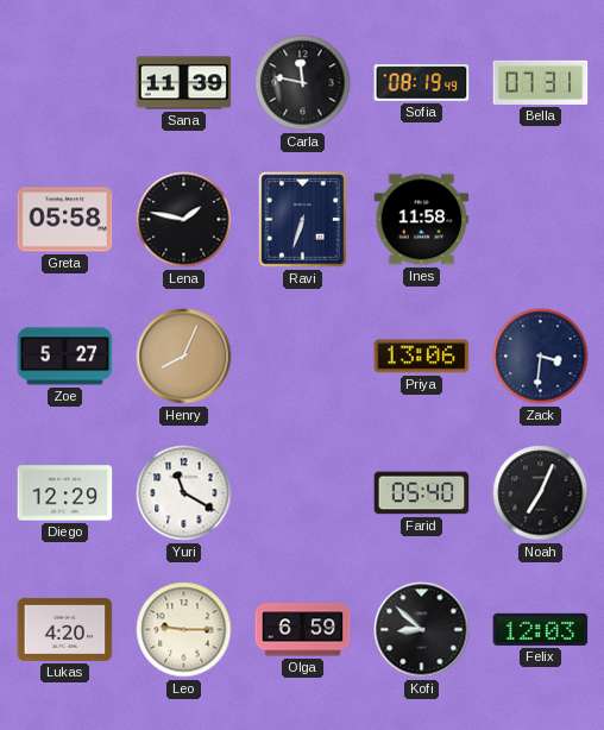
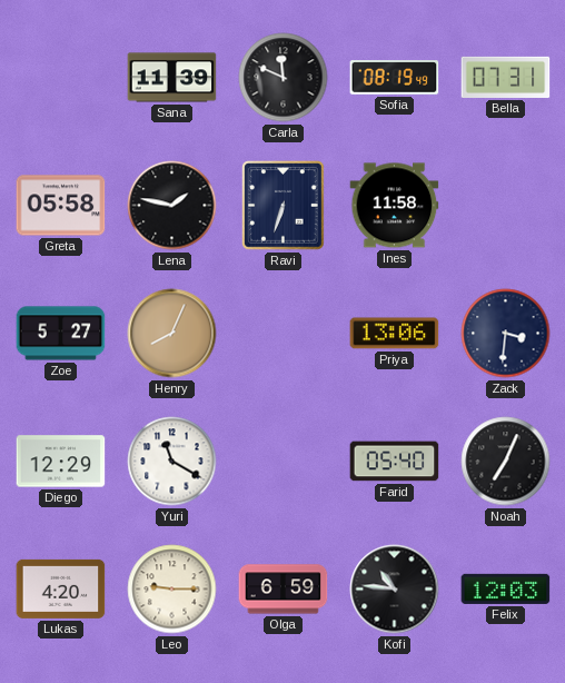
Carla: 11:47 -> 11:49
Kofi: 8:52 -> 10:46
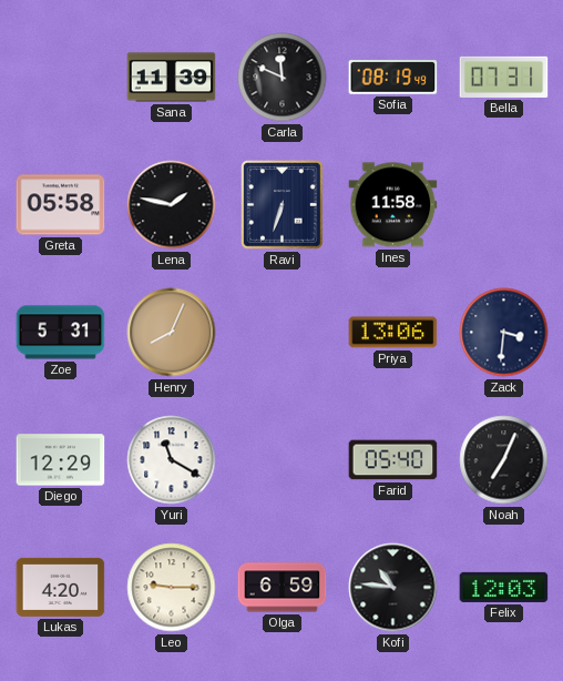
Zoe: 5:27 -> 5:31
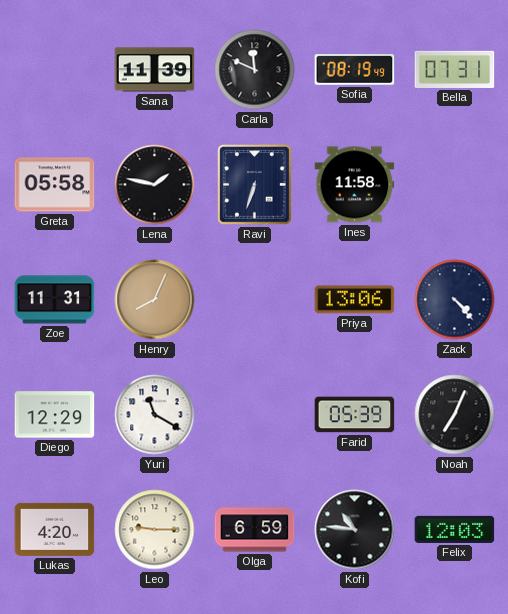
Zoe: 5:31 -> 11:31
Zack: 3:31 -> 4:23
Farid: 05:40 -> 05:39
